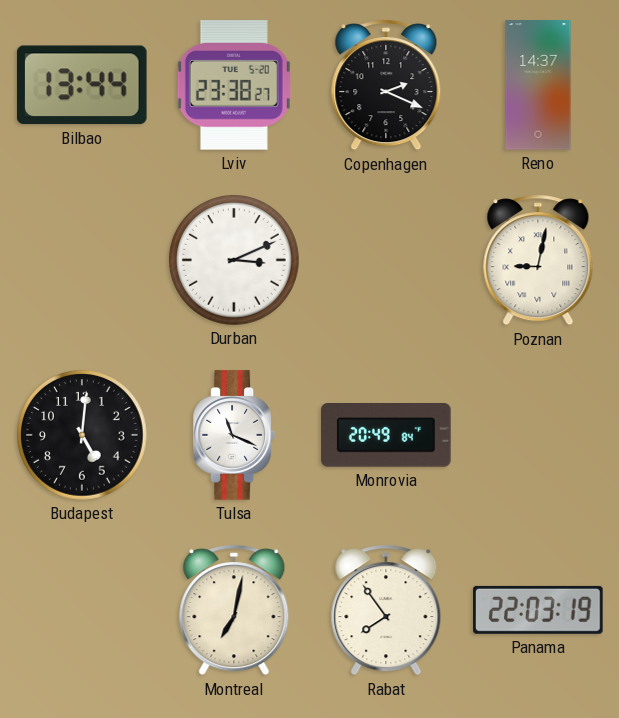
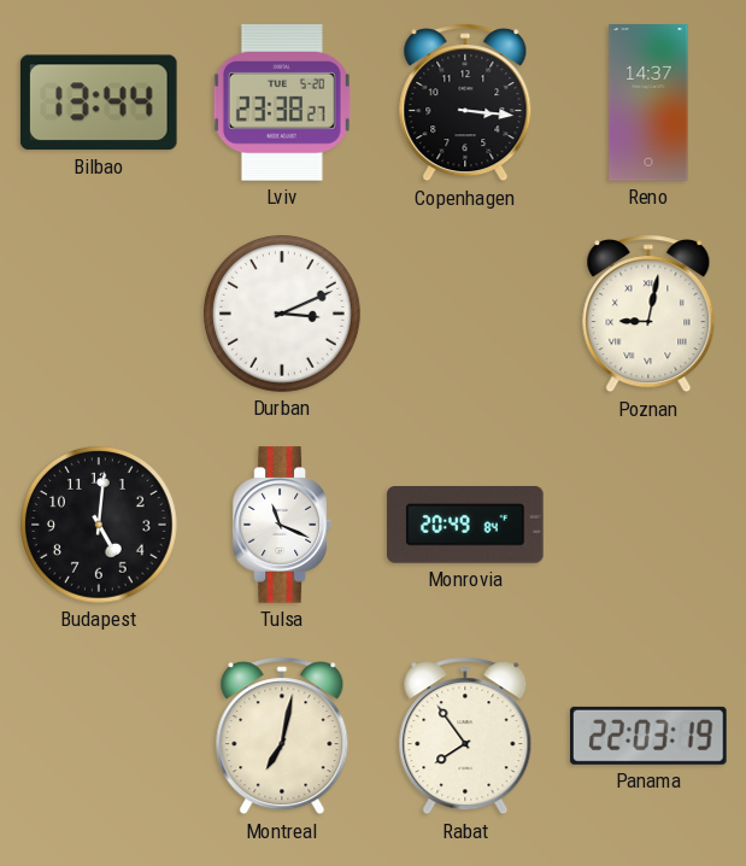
Copenhagen: 2:19 -> 3:16
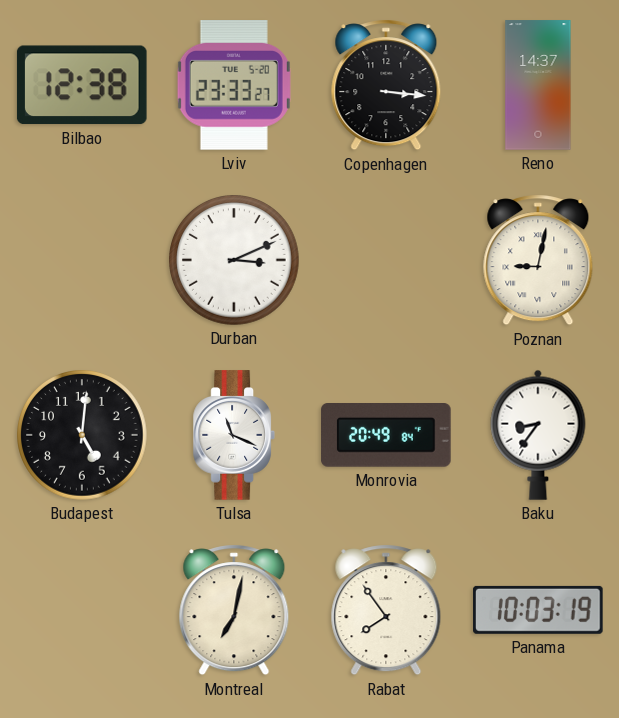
Bilbao: 13:44 -> 12:38
Lviv: 23:38 -> 23:33
Baku: none -> 8:36
Panama: 22:03 -> 10:03
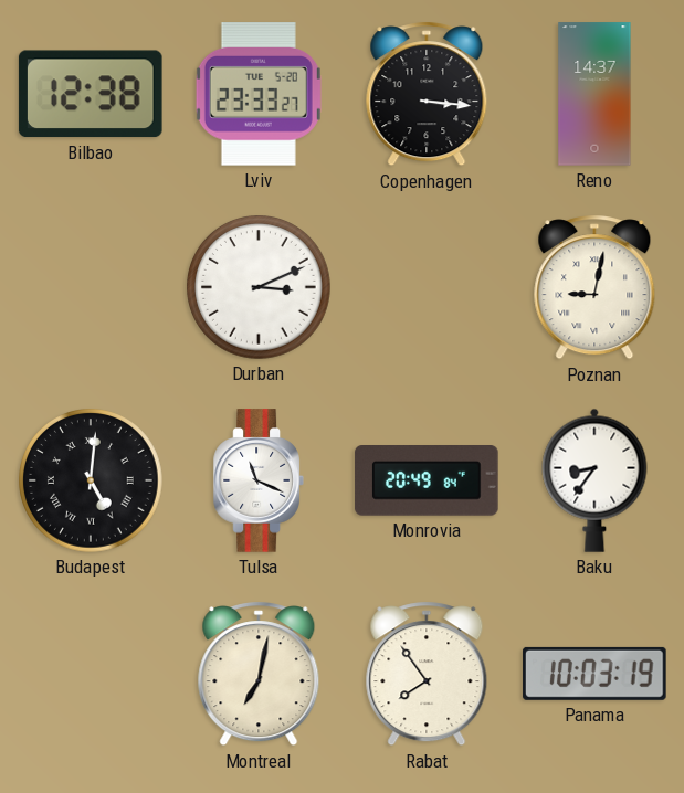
Budapest numerals: Arabic -> Roman
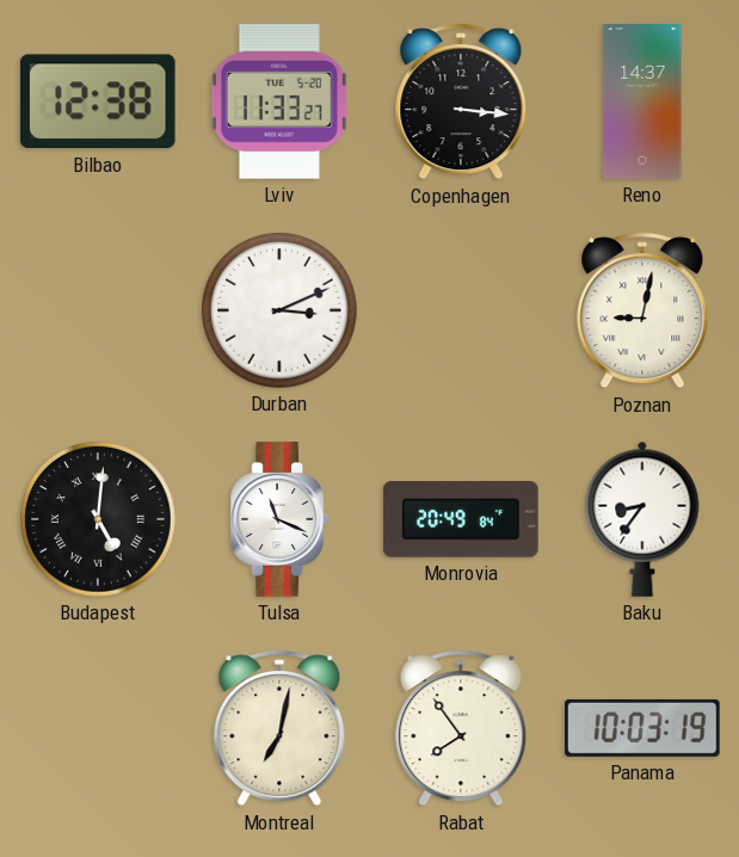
Lviv: 23:33 -> 11:33
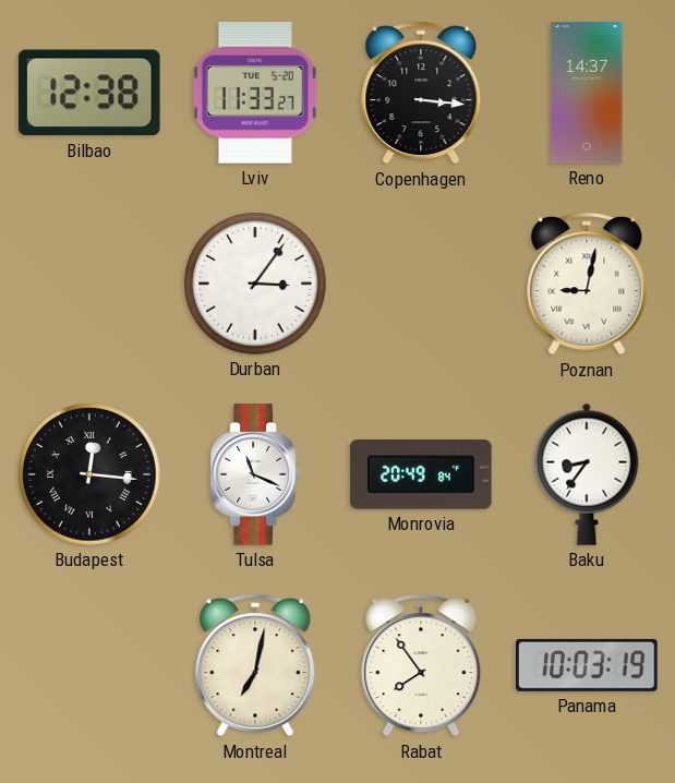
Durban: 3:11 -> 3:06
Budapest: 5:01 -> 12:16
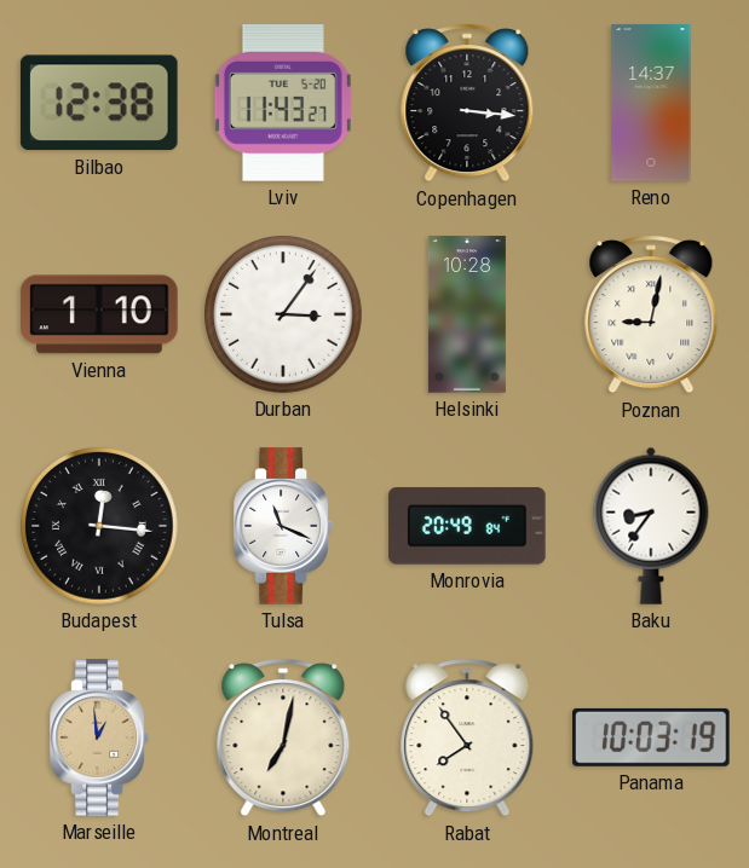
Lviv: 11:33 -> 11:43
Vienna: none -> 1:10
Helsinki: none -> 10:28
Marseille: none -> 12:59
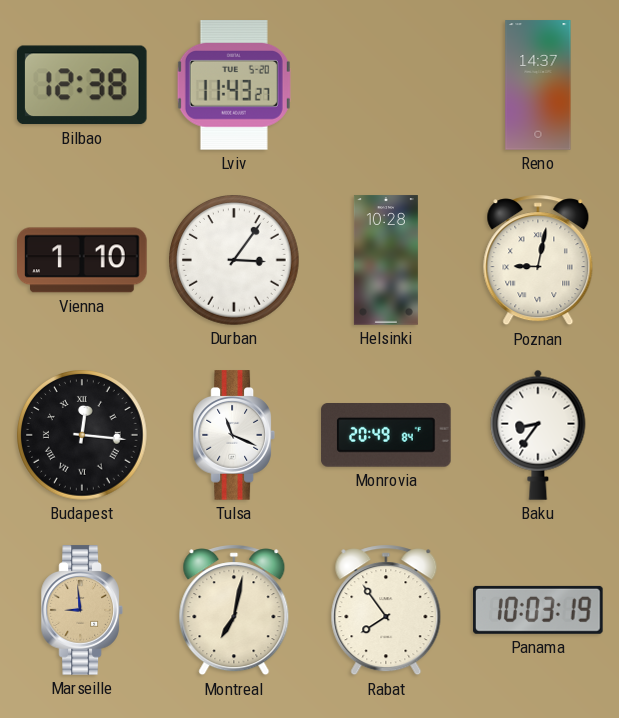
Copenhagen: 3:16 -> none
Marseille: 12:59 -> 8:59
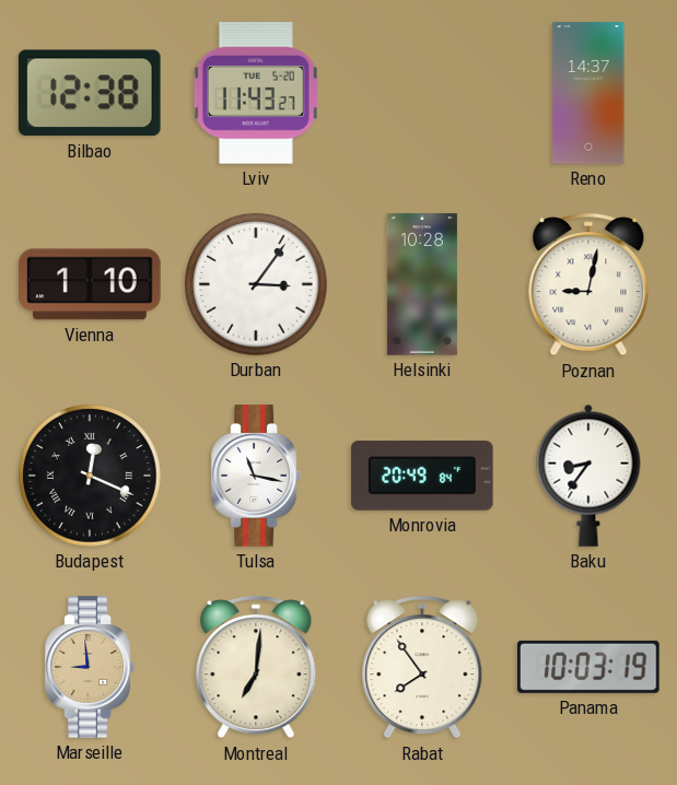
Budapest: 12:16 -> 12:19
Tulsa: 11:19 -> 11:17
Montreal: 7:02 -> 7:01
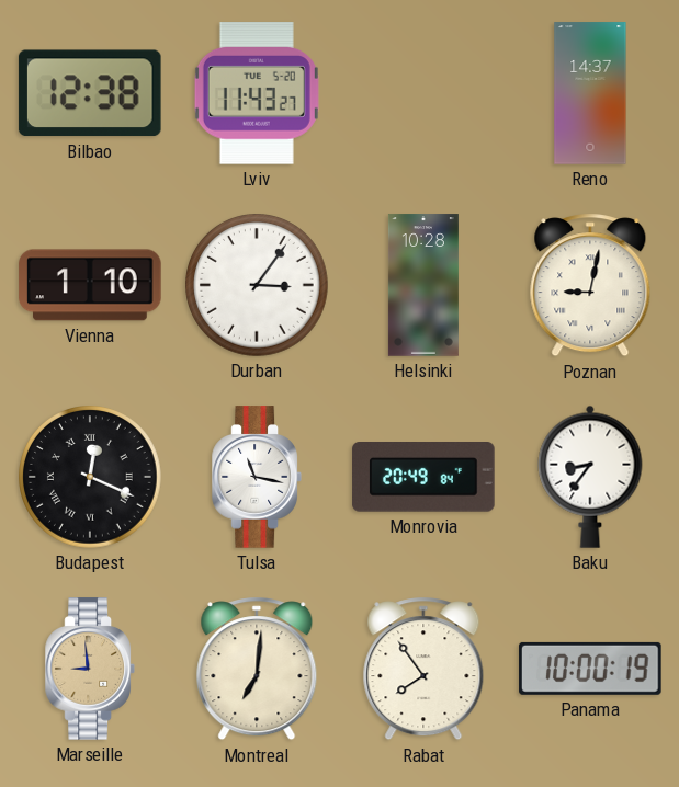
Panama: 10:03 -> 10:00
